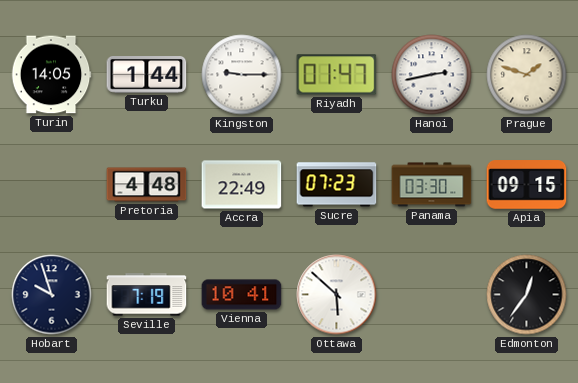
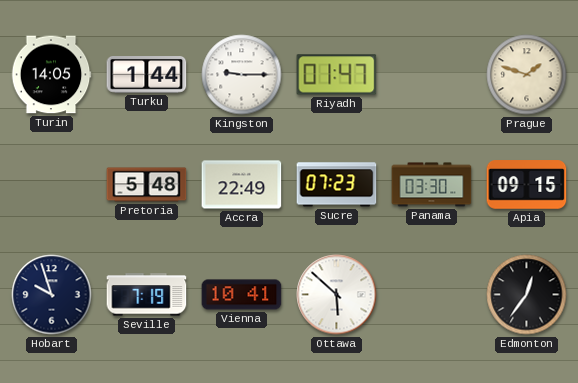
Hanoi: 2:43 -> none
Pretoria: 4:48 -> 5:48
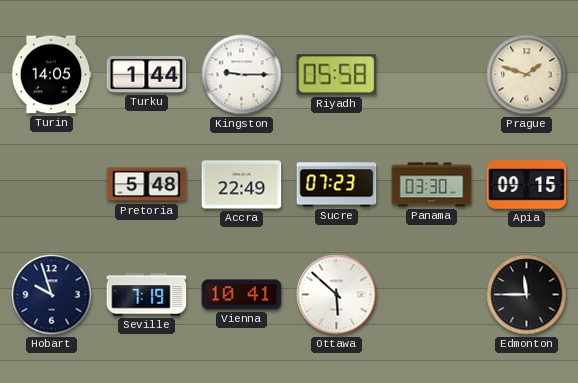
Riyadh: 01:47 -> 05:58
Edmonton: 12:36 -> 11:45
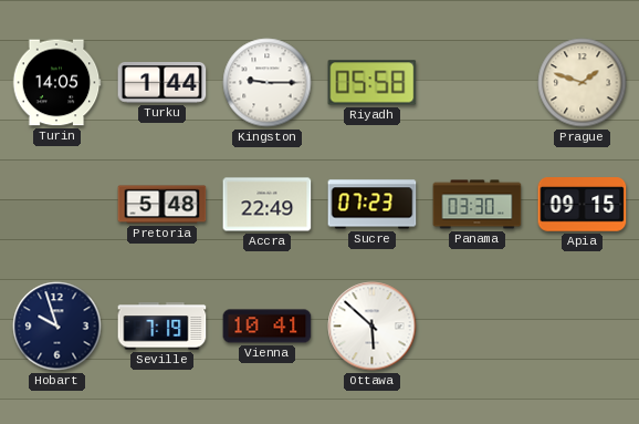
Edmonton: 11:45 -> none
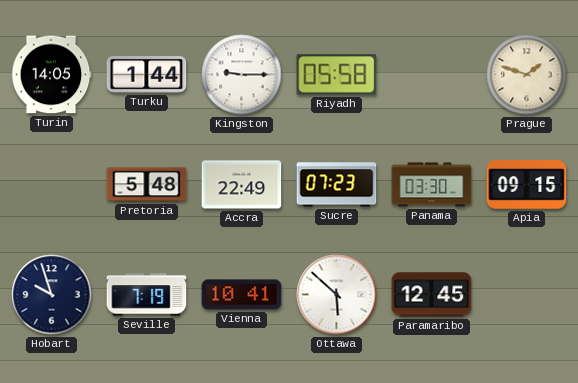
Paramaribo: none -> 12:45
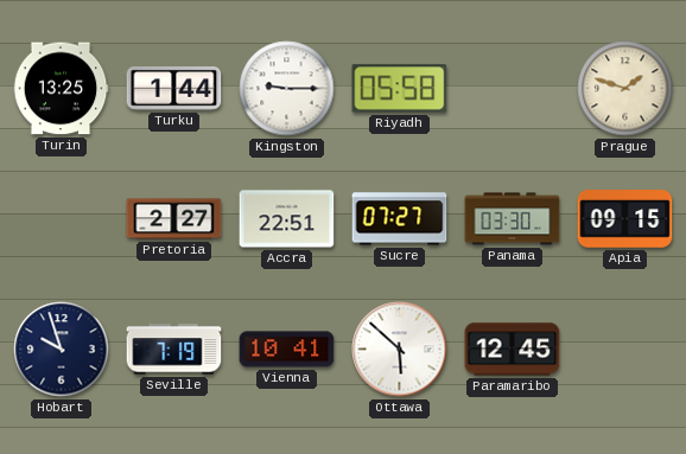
Turin: 14:05 -> 13:25
Pretoria: 5:48 -> 2:27
Accra: 22:49 -> 22:51
Sucre: 07:23 -> 07:27
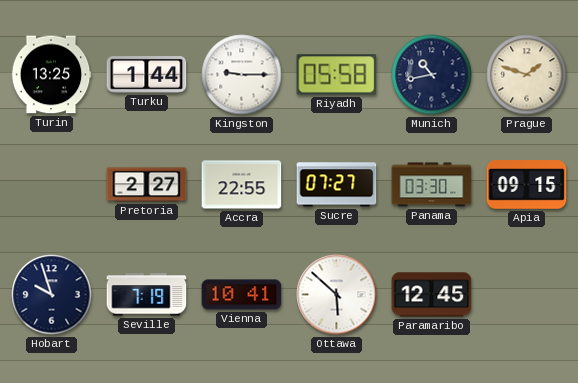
Munich: none -> 10:43
Accra: 22:51 -> 22:55
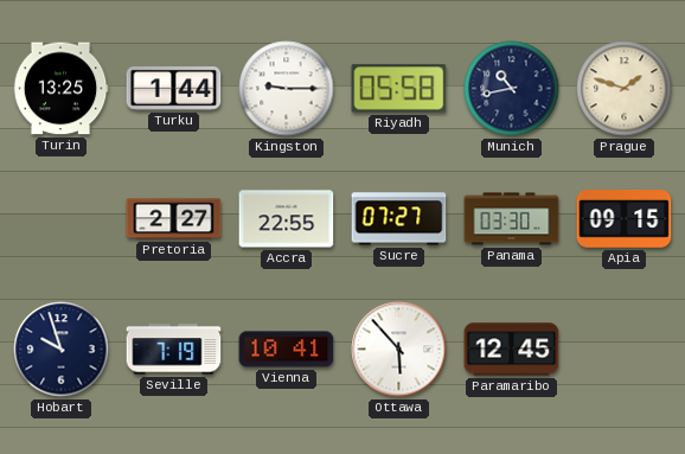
Ottawa: 5:52 -> 5:53
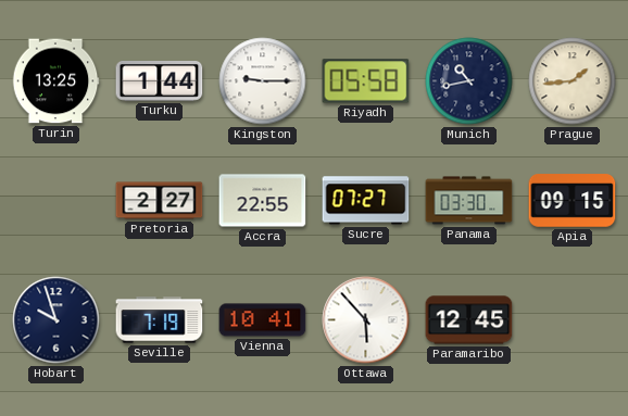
Prague: 1:48 -> 1:44
